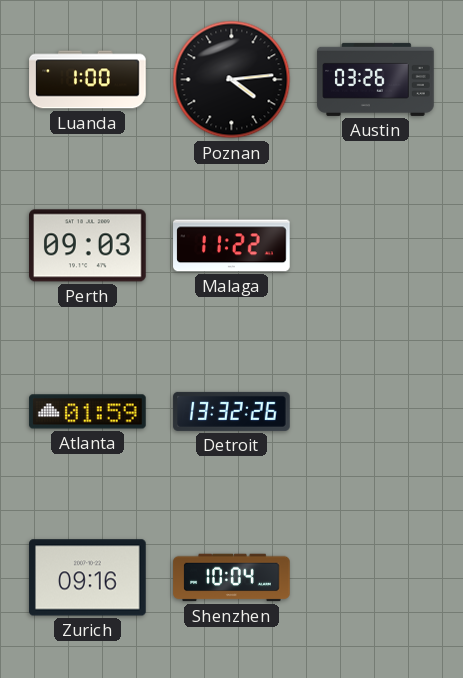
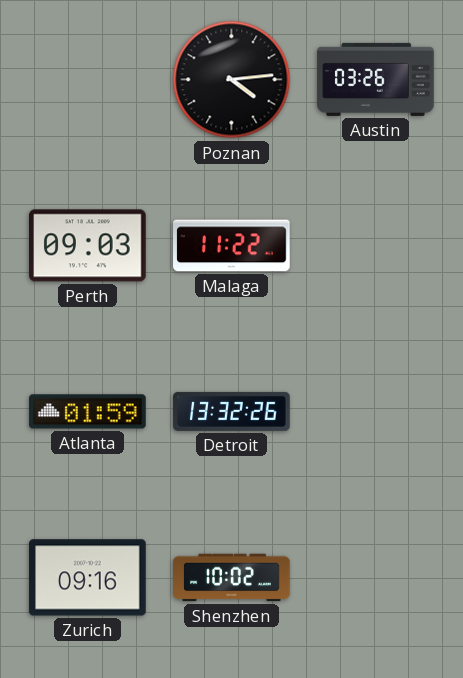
Luanda: 1:00 -> none
Shenzhen: 10:04 -> 10:02
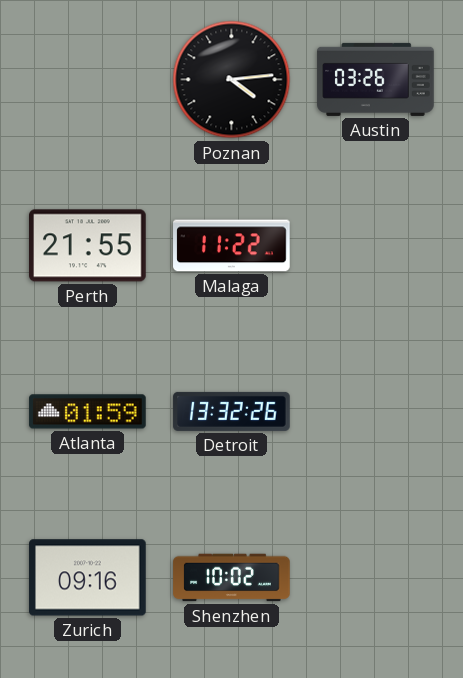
Perth: 09:03 -> 21:55
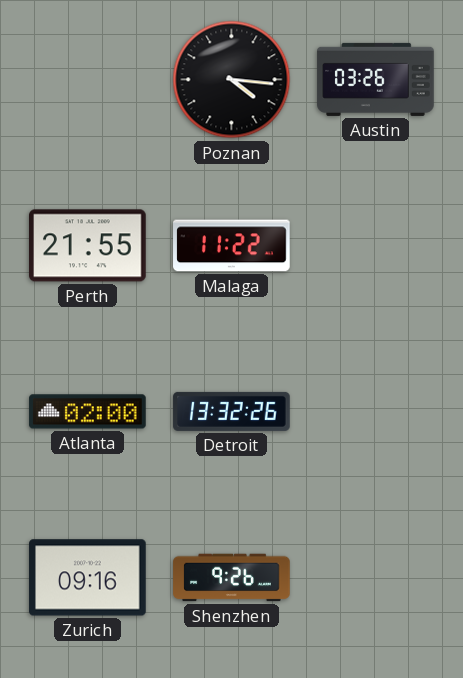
Poznan: 4:14 -> 4:16
Atlanta: 01:59 -> 02:00
Shenzhen: 10:02 -> 9:26
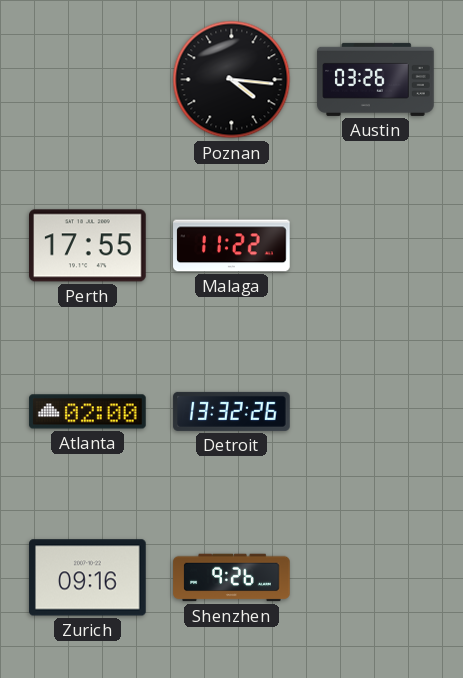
Perth: 21:55 -> 17:55
